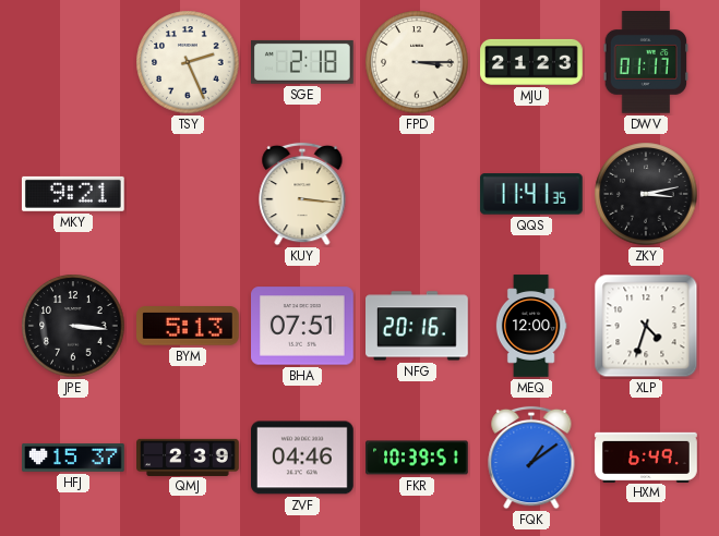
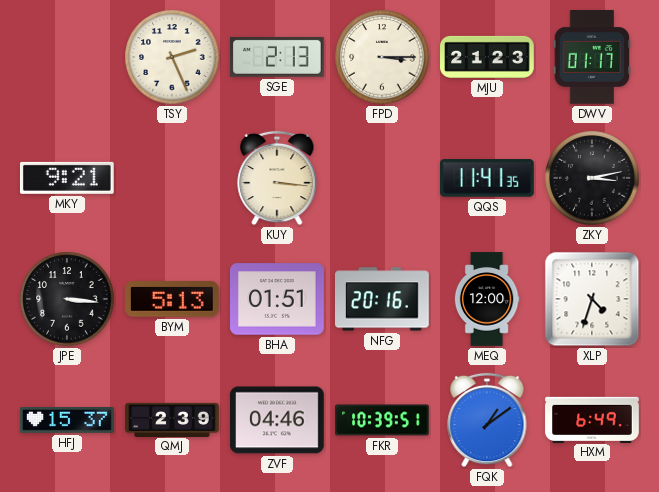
SGE: 2:18 -> 2:13
BHA: 07:51 -> 01:51
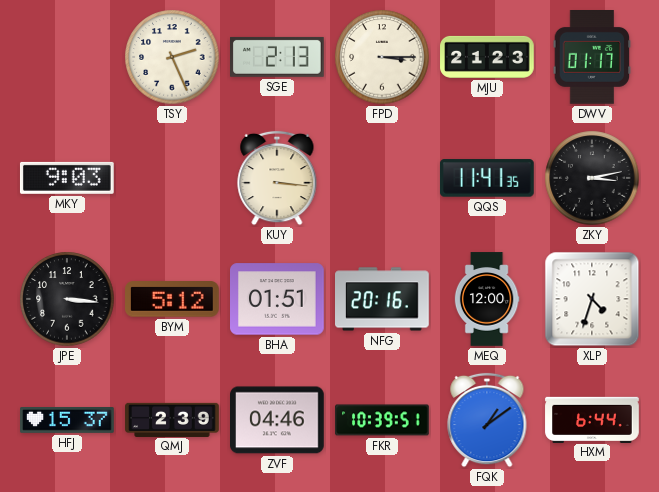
MKY: 9:21 -> 9:03
BYM: 5:13 -> 5:12
HXM: 6:49 -> 6:44
